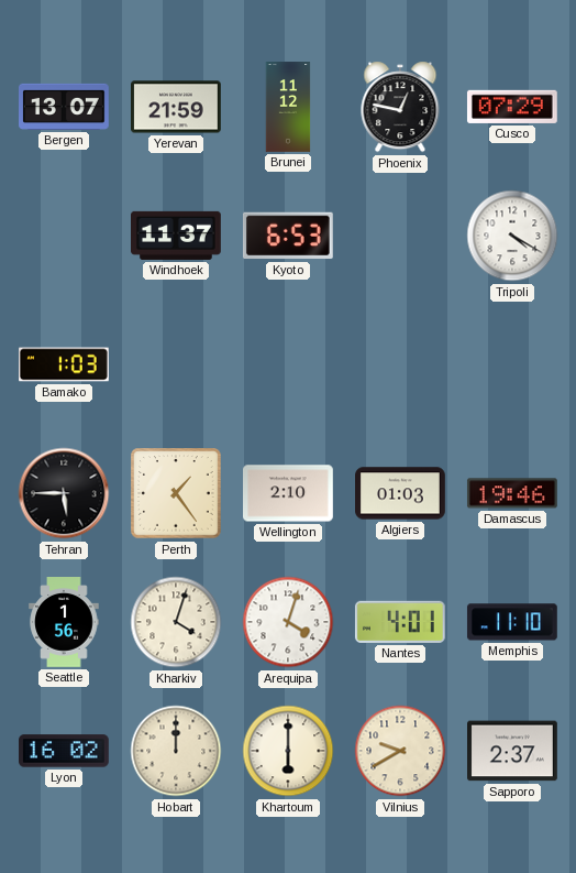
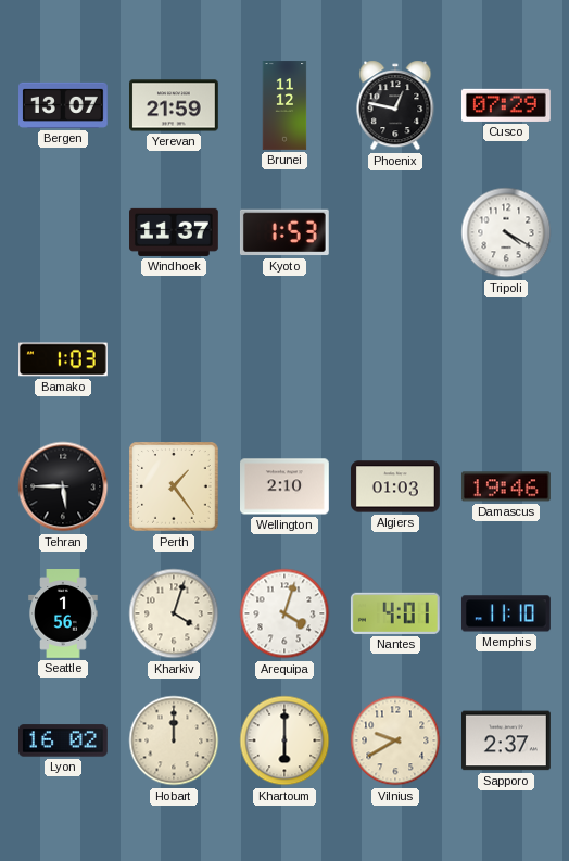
Kyoto: 6:53 -> 1:53
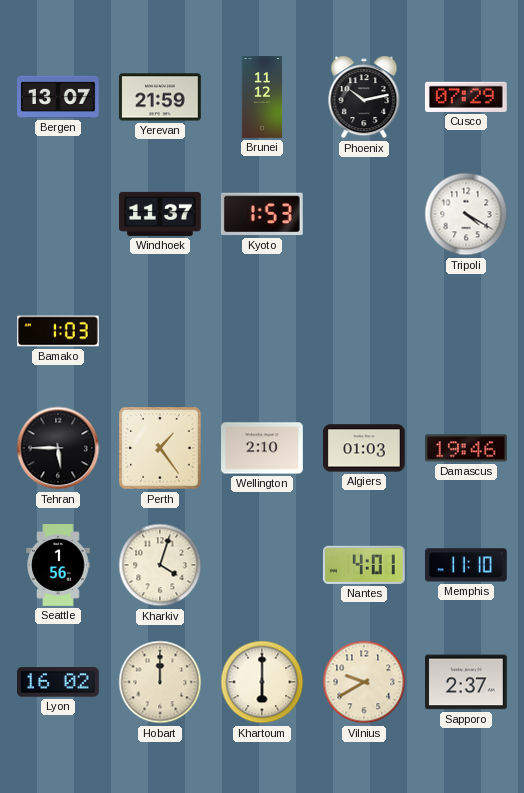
Phoenix: 12:47 -> 10:13
Arequipa: 4:03 -> none
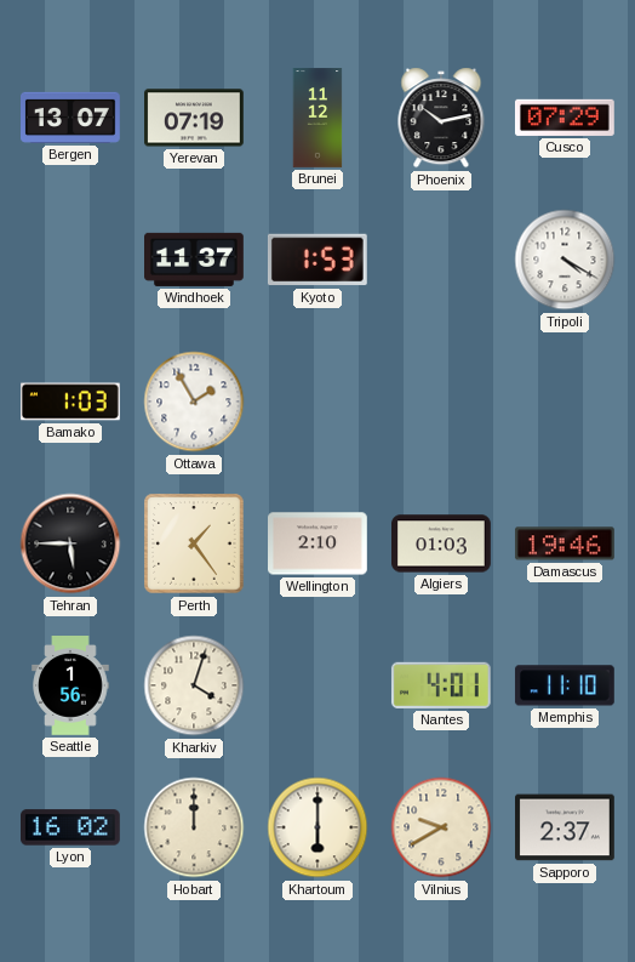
Yerevan: 21:59 -> 07:19
Ottawa: none -> 1:55
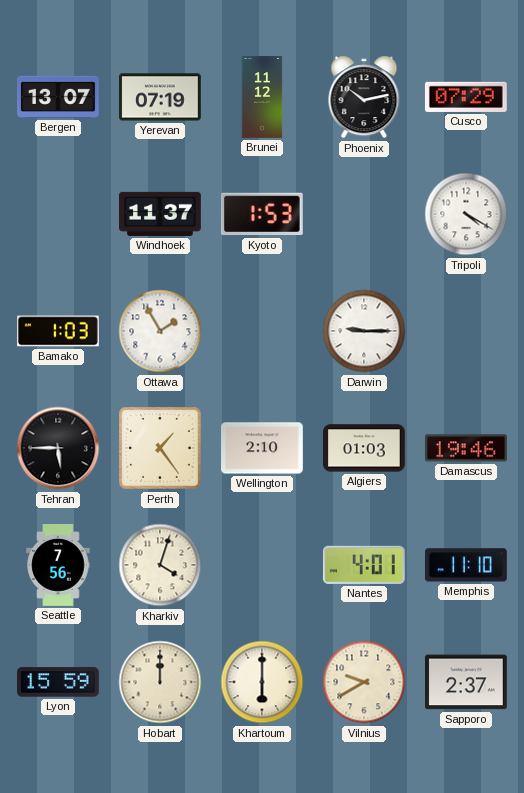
Darwin: none -> 9:15
Seattle: 1:56 -> 7:56
Lyon: 16:02 -> 15:59
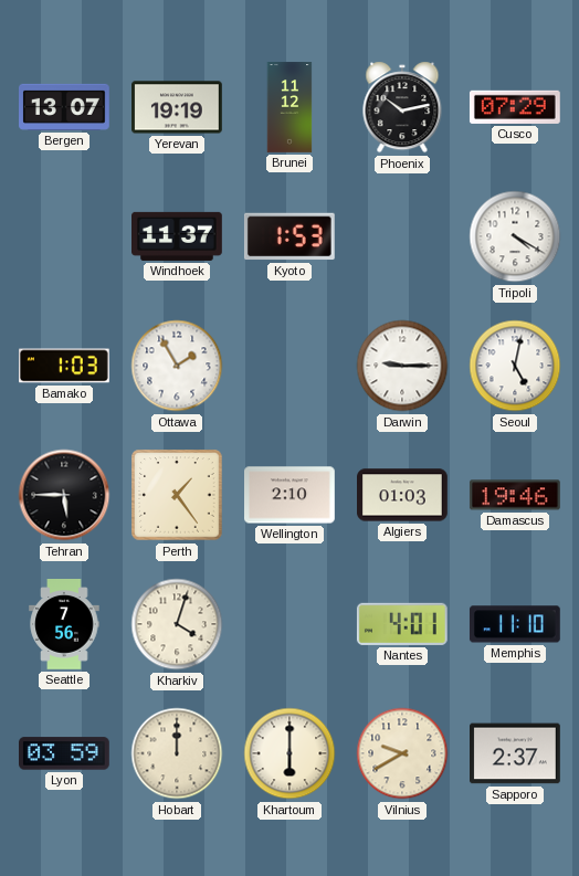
Yerevan: 07:19 -> 19:19
Seoul: none -> 5:02
Lyon: 15:59 -> 03:59
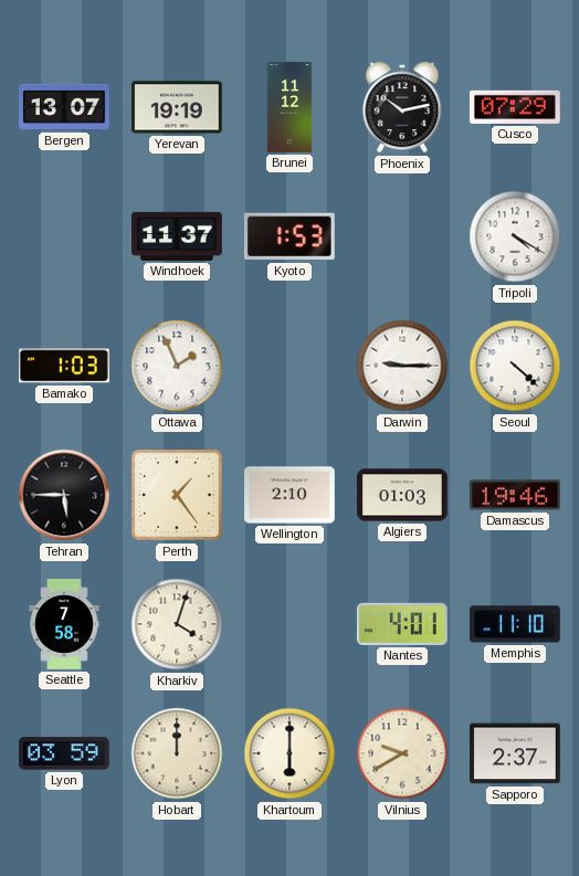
Ottawa: 1:55 -> 1:56
Seoul: 5:02 -> 4:22
Seattle: 7:56 -> 7:58
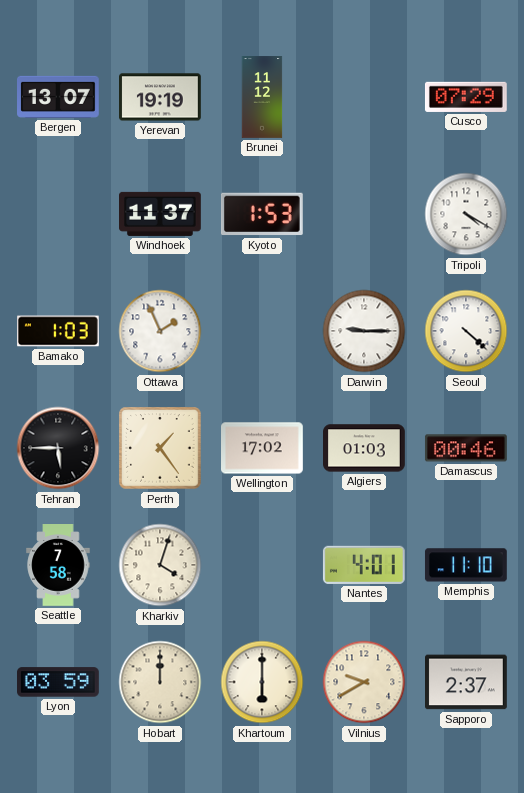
Phoenix: 10:13 -> none
Wellington: 2:10 -> 17:02
Damascus: 19:46 -> 00:46
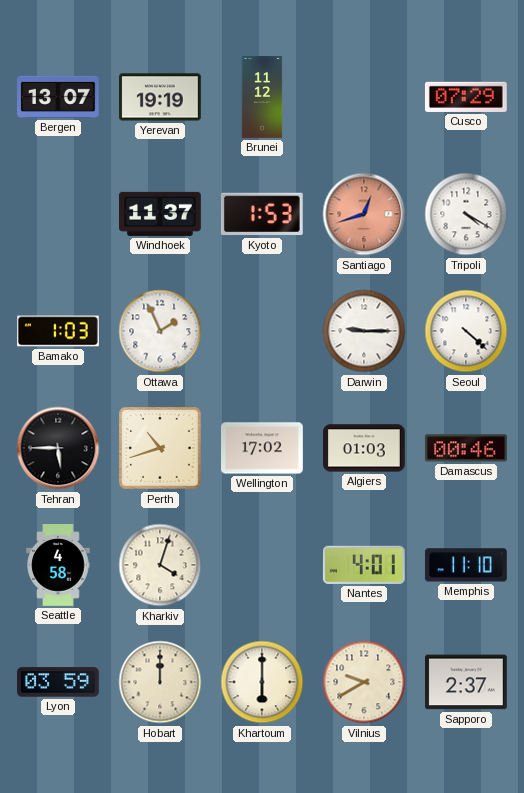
Santiago: none -> 12:42
Perth: 1:24 -> 10:42
Seattle: 7:58 -> 4:58
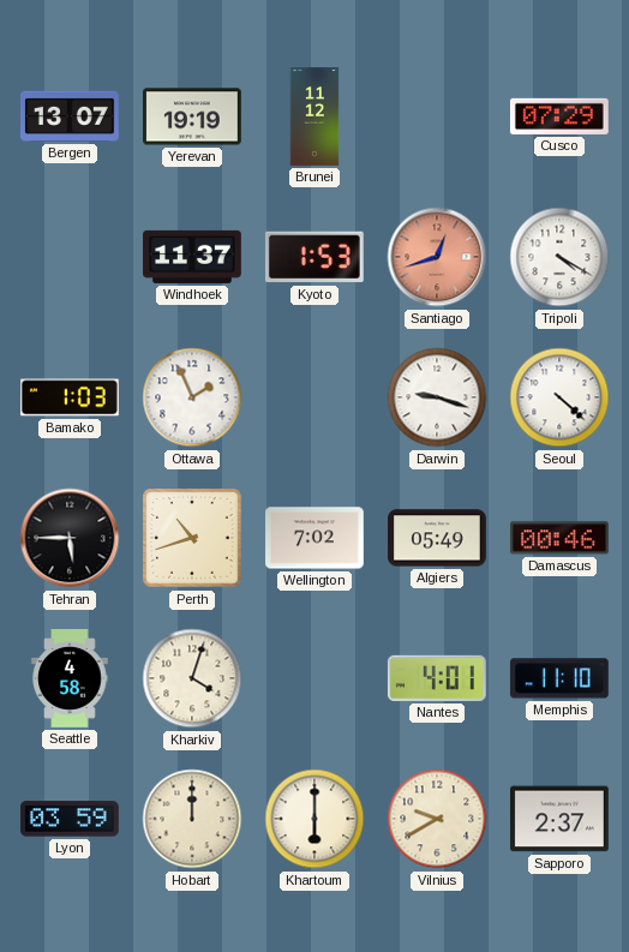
Darwin: 9:15 -> 9:18
Wellington: 17:02 -> 7:02
Algiers: 01:03 -> 05:49
